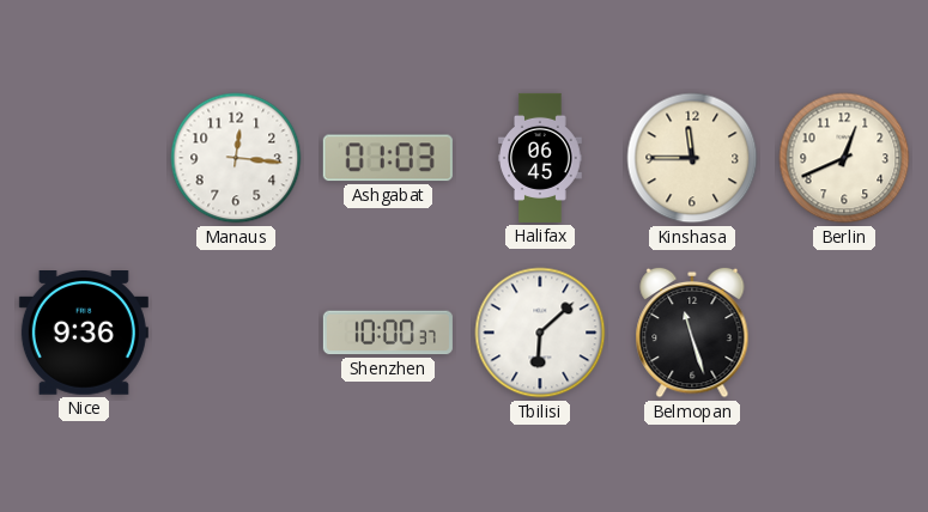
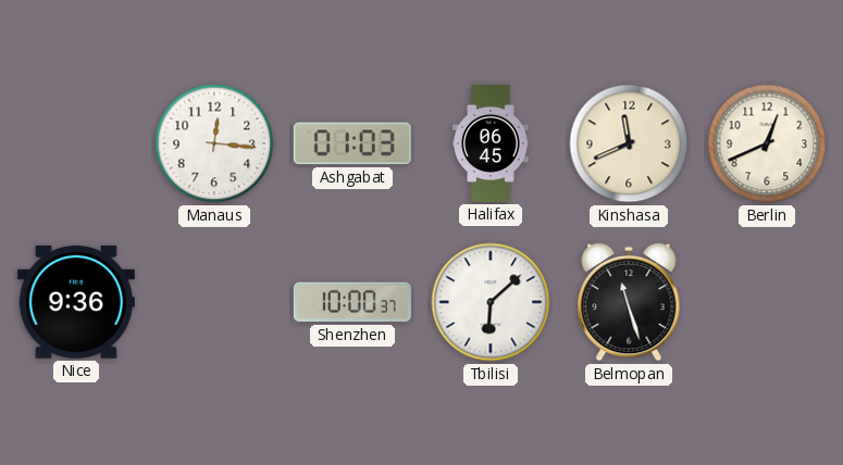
Kinshasa: 11:45 -> 11:41
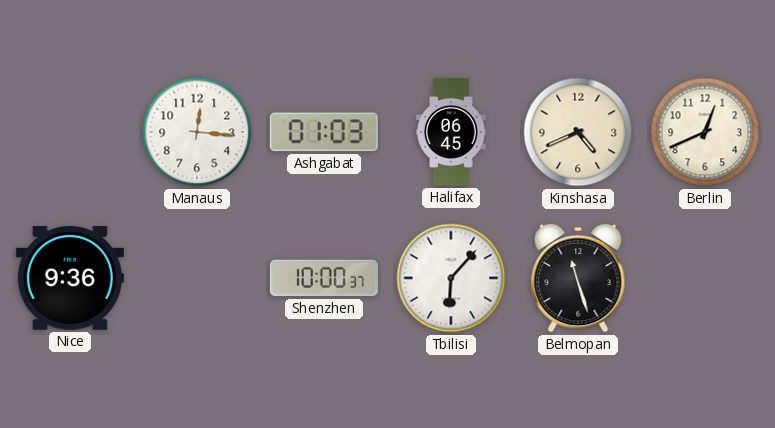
Kinshasa: 11:41 -> 4:41
Tbilisi: 6:08 -> 6:07
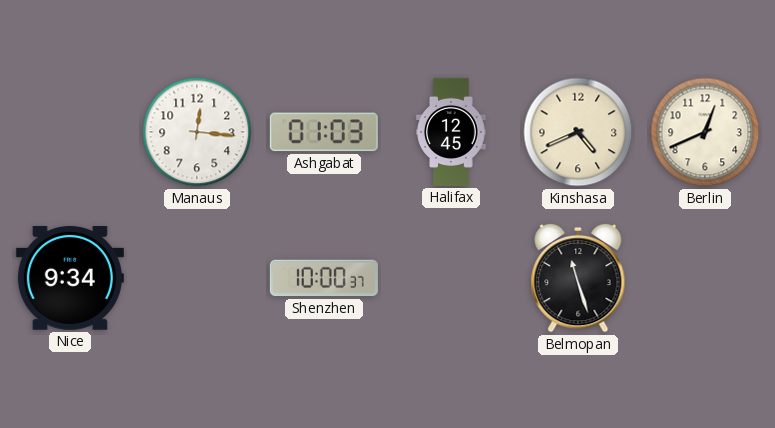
Halifax: 06:45 -> 12:45
Nice: 9:36 -> 9:34
Tbilisi: 6:07 -> none
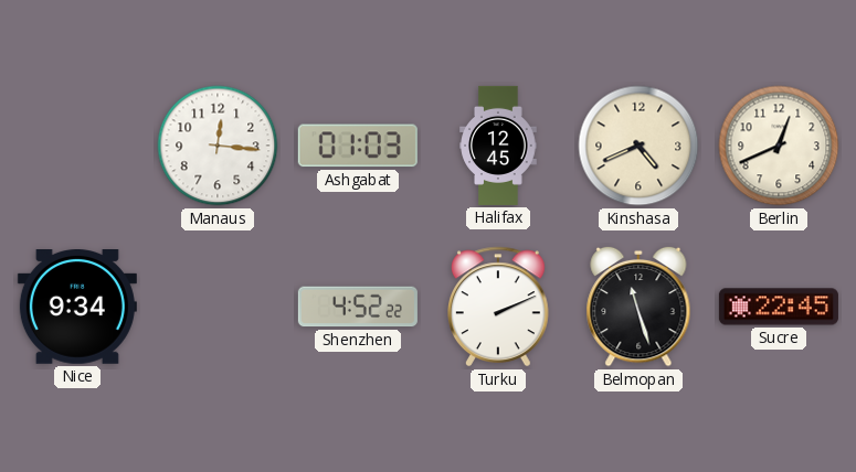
Shenzhen: 10:00 -> 4:52
Turku: none -> 2:11
Sucre: none -> 22:45
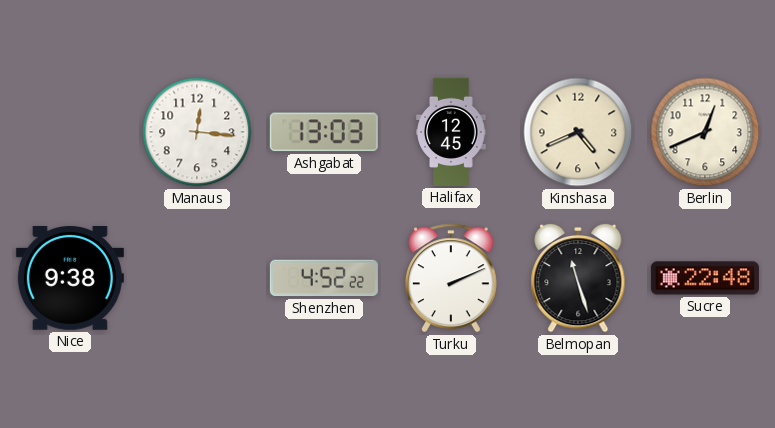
Ashgabat: 01:03 -> 13:03
Nice: 9:34 -> 9:38
Sucre: 22:45 -> 22:48
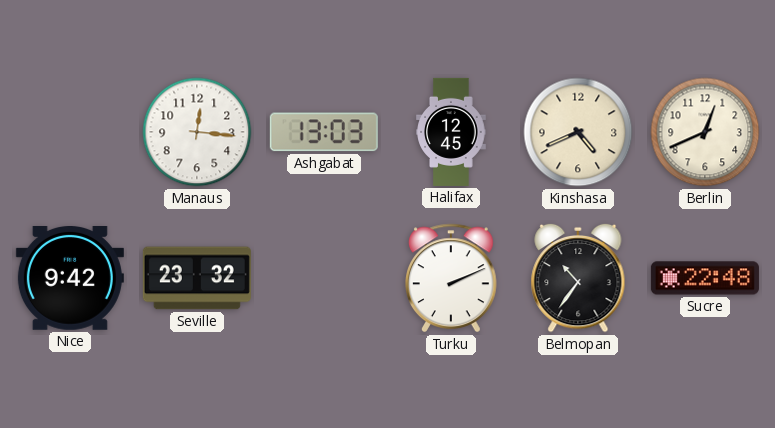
Nice: 9:38 -> 9:42
Seville: none -> 23:32
Shenzhen: 4:52 -> none
Belmopan: 11:27 -> 10:36
